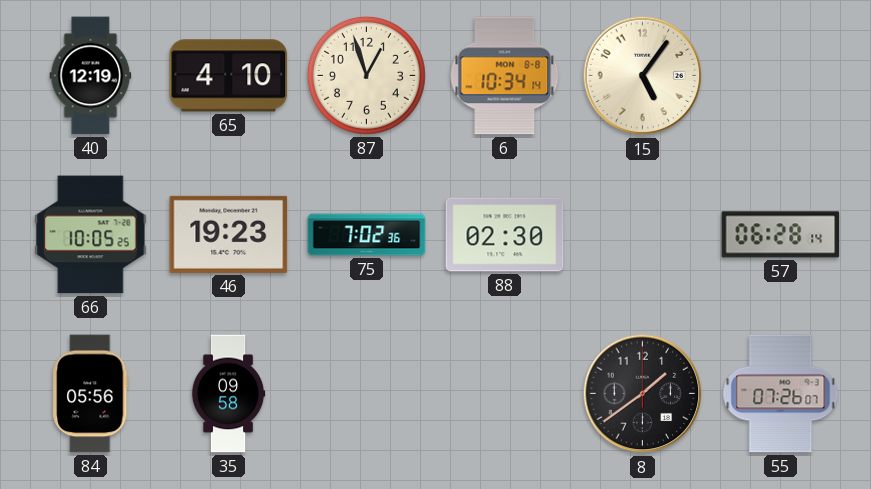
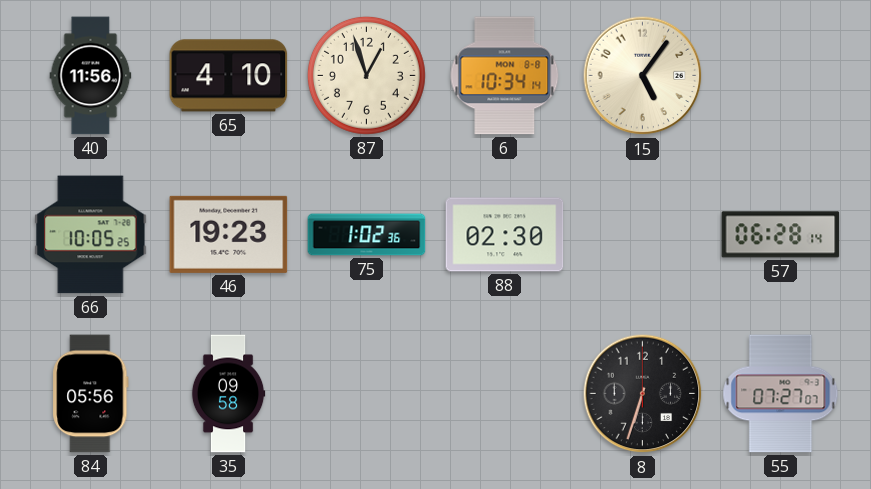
40: 12:19 -> 11:56
75: 7:02 -> 1:02
8: 1:39 -> 6:33
55: 07:26 -> 07:27
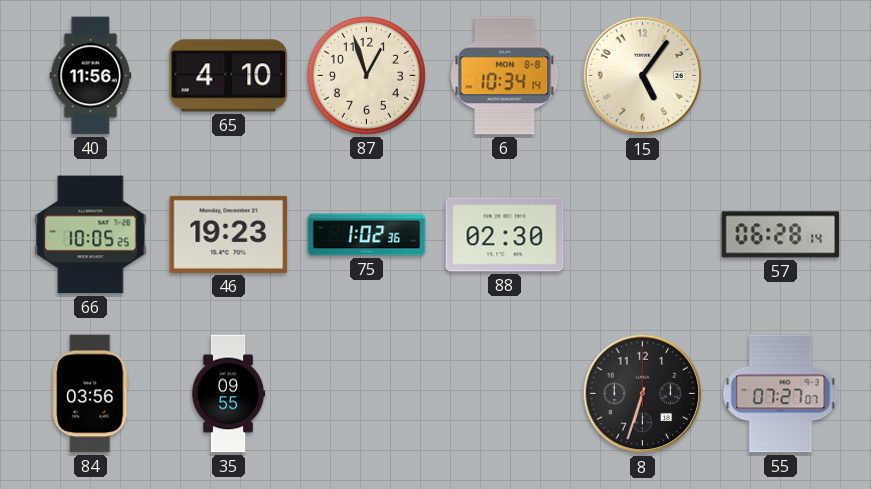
84: 05:56 -> 03:56
35: 09:58 -> 09:55
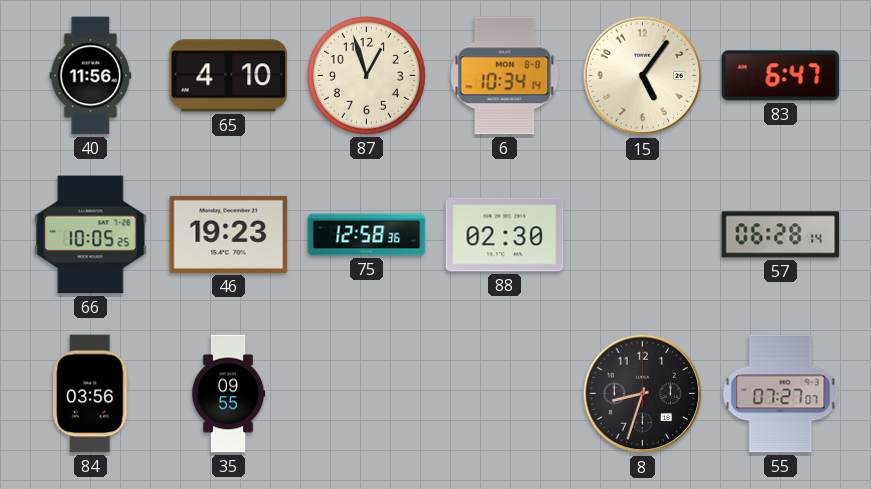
83: none -> 6:47
75: 1:02 -> 12:58
8: 6:33 -> 8:33
